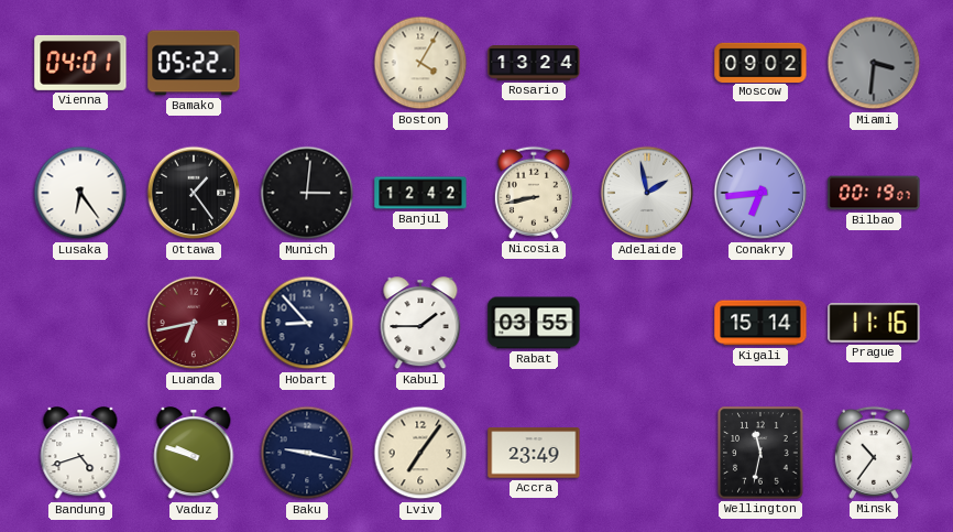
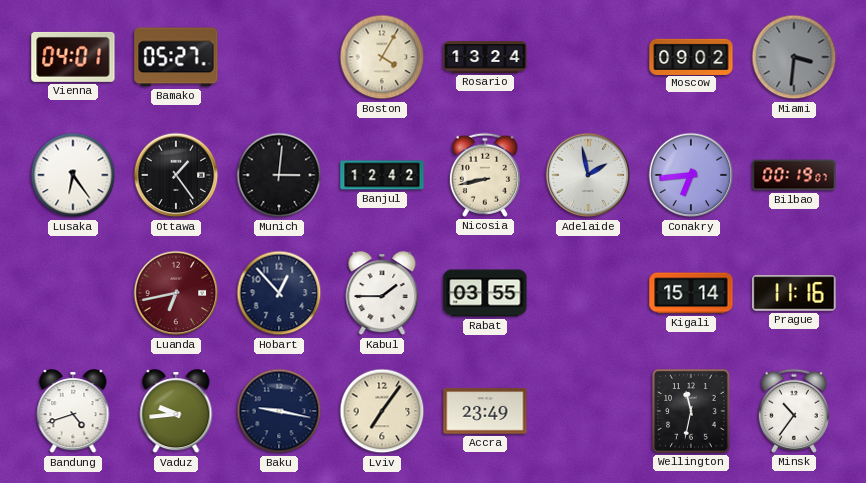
Bamako: 05:22 -> 05:27
Hobart: 8:53 -> 12:53
Vaduz: 9:48 -> 9:44
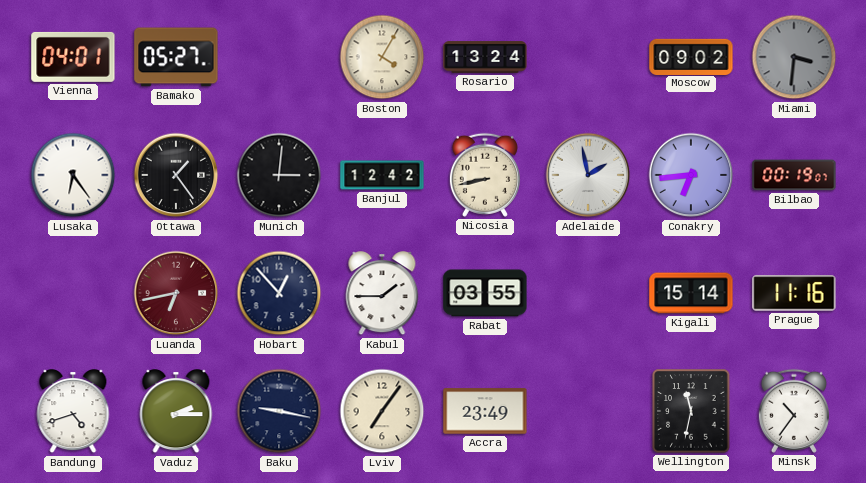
Vaduz: 9:44 -> 2:15
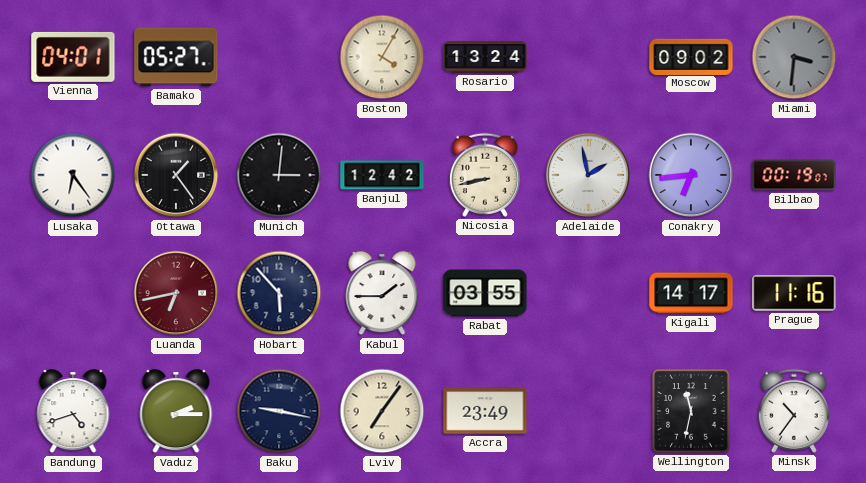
Hobart: 12:53 -> 5:53
Kigali: 15:14 -> 14:17
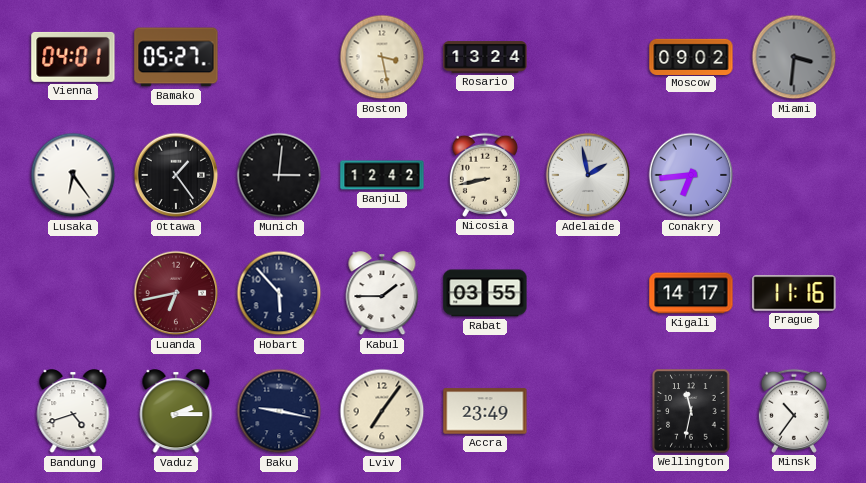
Boston: 4:05 -> 3:28
Bilbao: 00:19 -> none
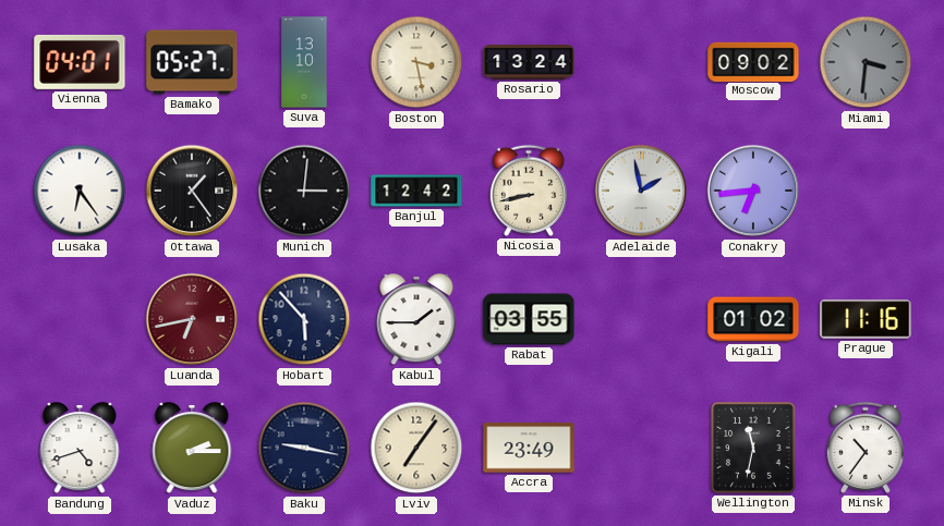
Suva: none -> 13:10
Kigali: 14:17 -> 01:02
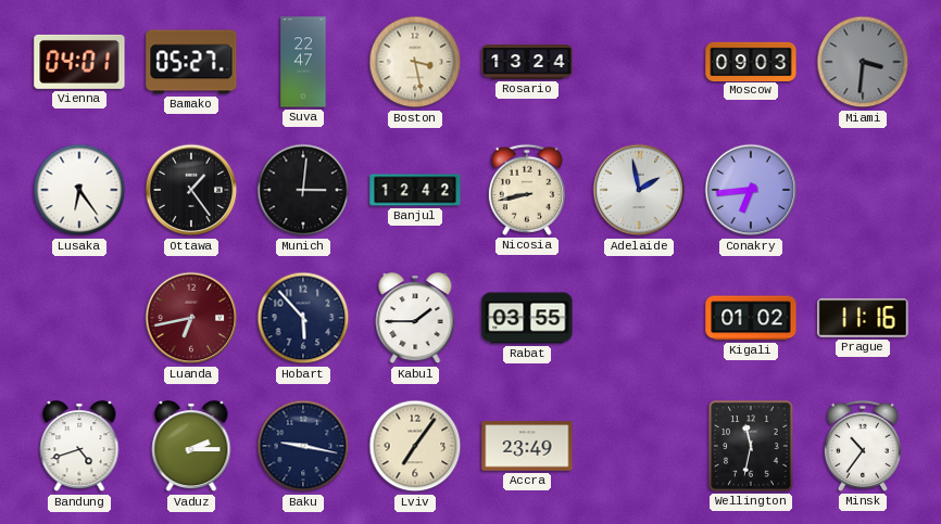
Suva: 13:10 -> 22:47
Moscow: 09:02 -> 09:03
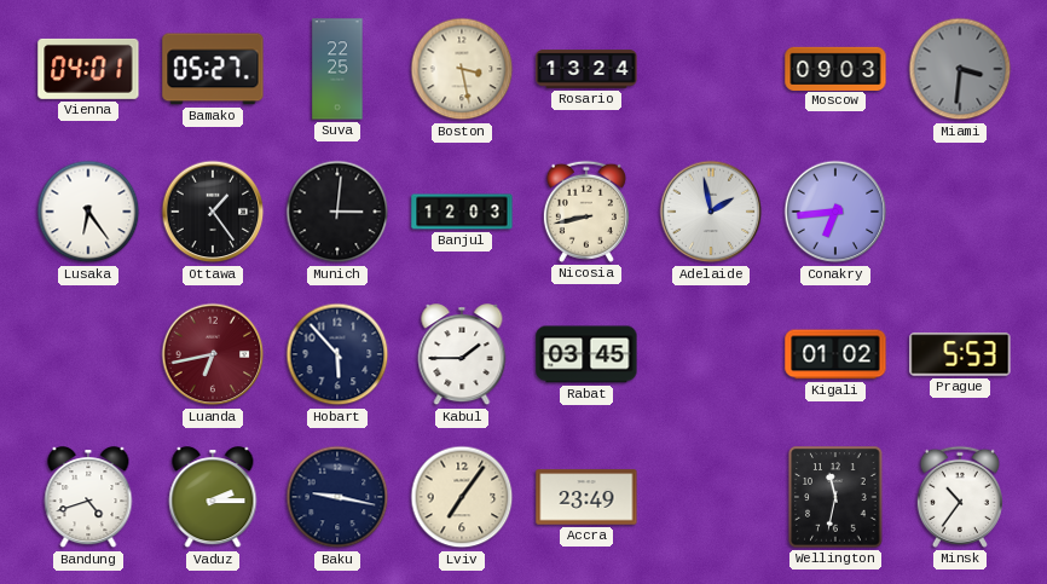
Suva: 22:47 -> 22:25
Banjul: 12:42 -> 12:03
Rabat: 03:55 -> 03:45
Prague: 11:16 -> 5:53
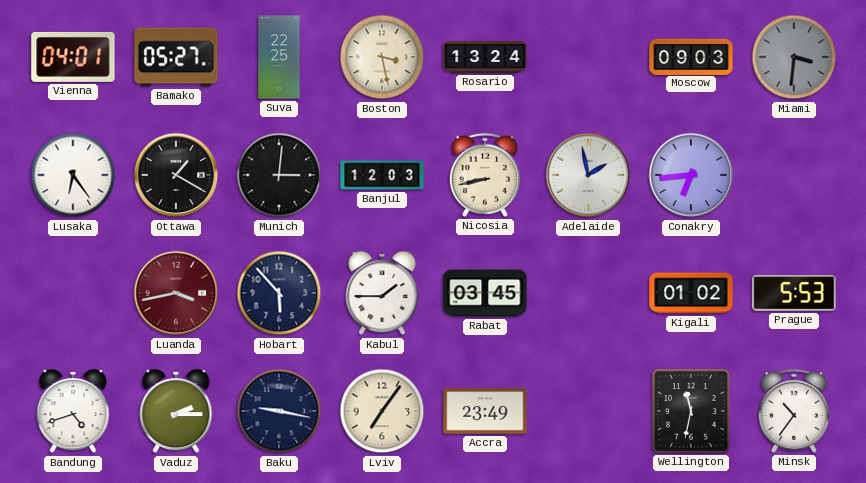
Ottawa: 1:24 -> 1:20
Luanda: 6:43 -> 3:43
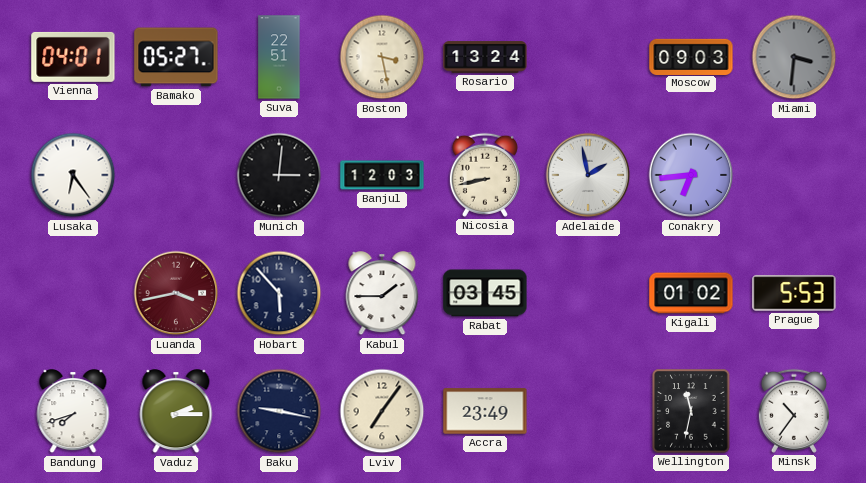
Suva: 22:25 -> 22:51
Ottawa: 1:20 -> none
Bandung: 4:42 -> 7:42
